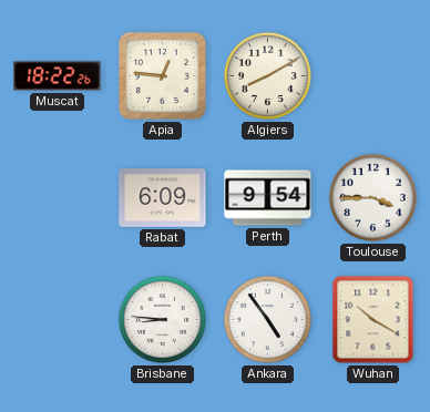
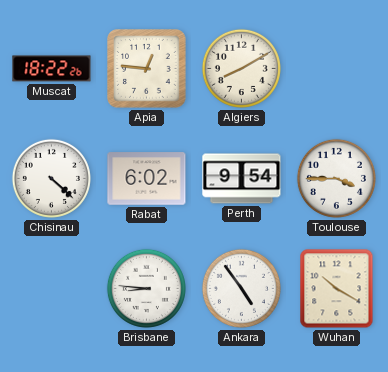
Chisinau: none -> 4:22
Rabat: 6:09 -> 6:02
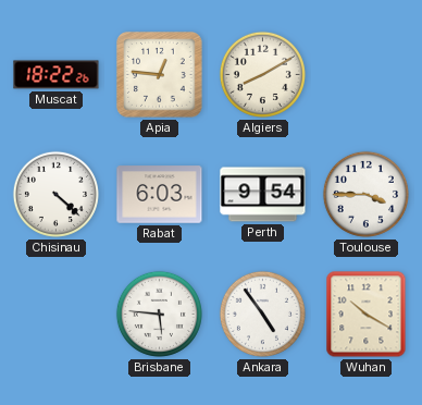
Rabat: 6:02 -> 6:03
Brisbane: 8:46 -> 5:46
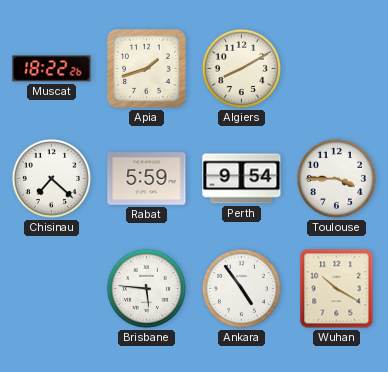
Apia: 12:46 -> 1:42
Chisinau: 4:22 -> 7:22
Rabat: 6:03 -> 5:59
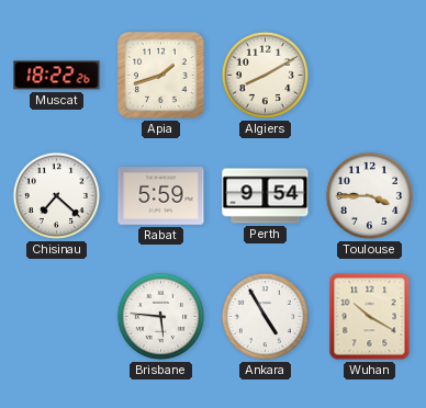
Ankara: 4:54 -> 4:55
